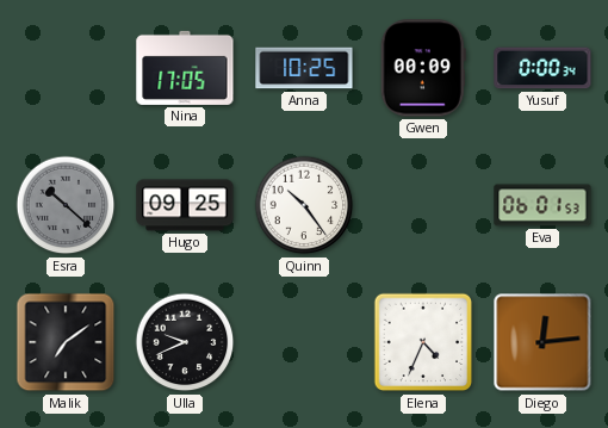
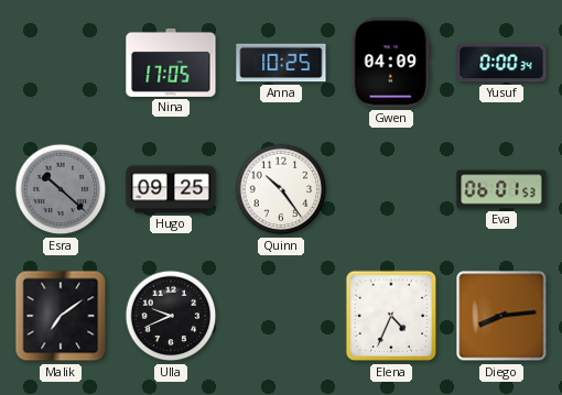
Gwen: 00:09 -> 04:09
Diego: 12:14 -> 8:14
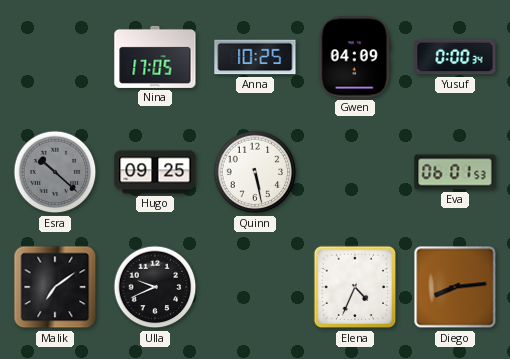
Quinn: 10:24 -> 5:28
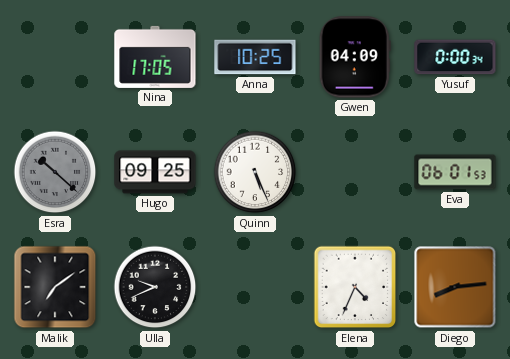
Quinn: 5:28 -> 5:26
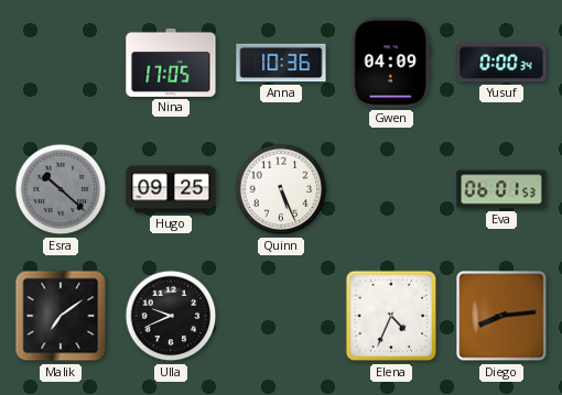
Anna: 10:25 -> 10:36
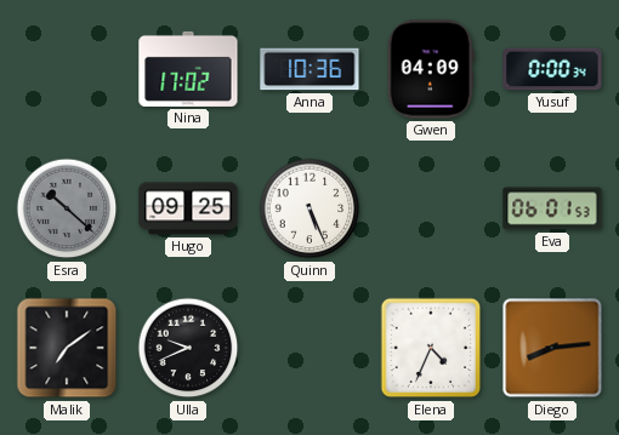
Nina: 17:05 -> 17:02
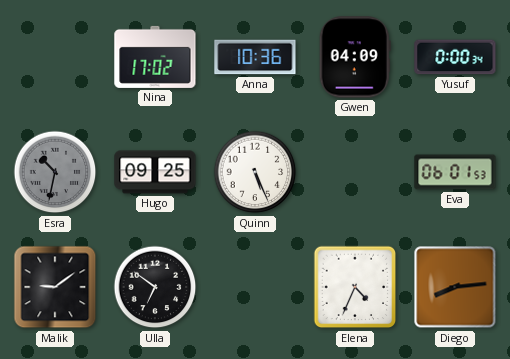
Esra: 10:22 -> 10:32
Malik: 7:09 -> 9:09
Ulla: 9:41 -> 6:51
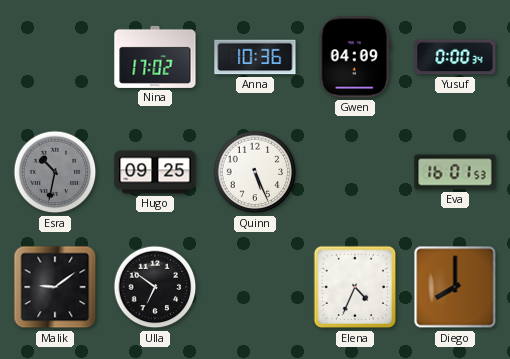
Eva: 06:01 -> 16:01
Diego: 8:14 -> 8:00
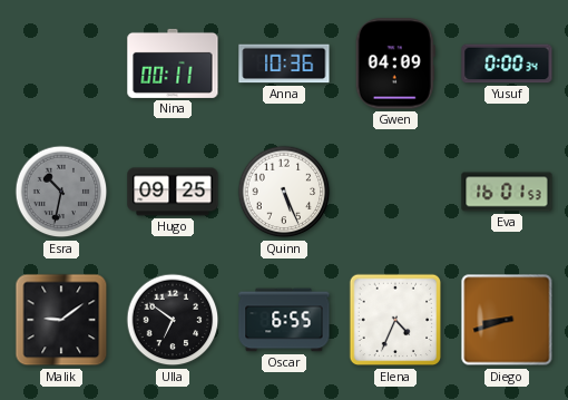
Nina: 17:02 -> 00:11
Oscar: none -> 6:55
Diego: 8:00 -> 8:42
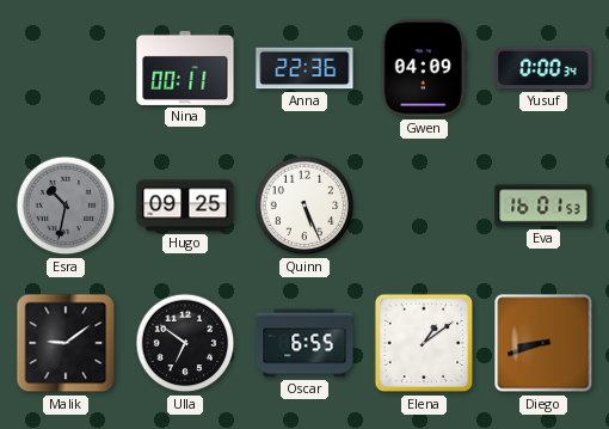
Anna: 10:36 -> 22:36
Elena: 4:34 -> 1:09
